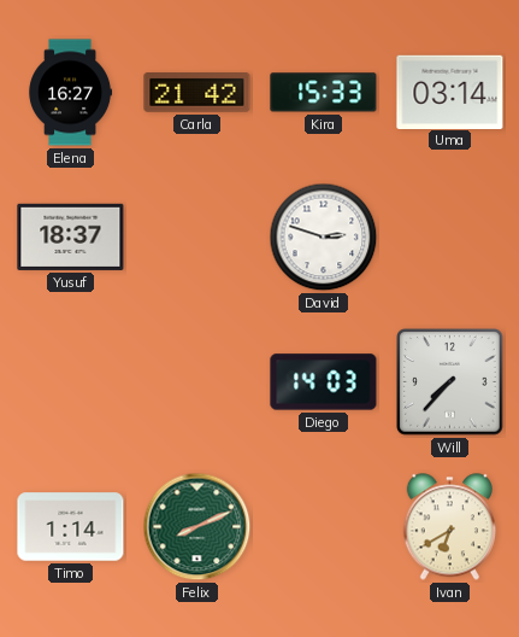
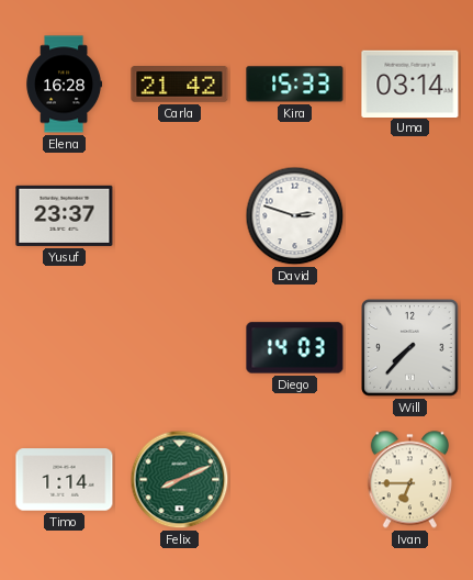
Elena: 16:27 -> 16:28
Yusuf: 18:37 -> 23:37
Ivan: 6:40 -> 6:45
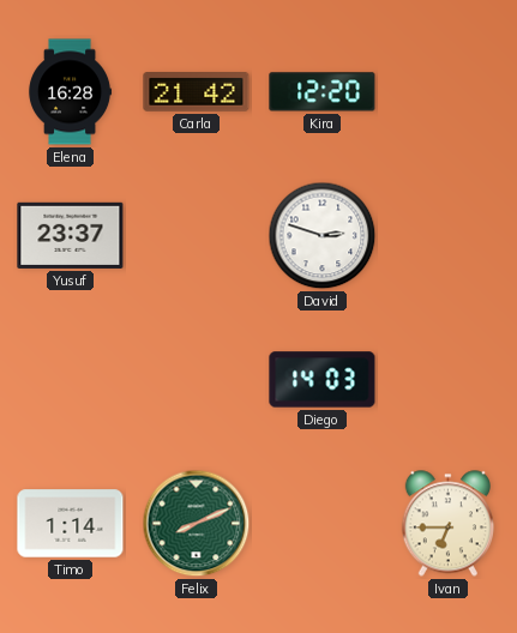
Kira: 15:33 -> 12:20
Uma: 03:14 -> none
Will: 7:37 -> none
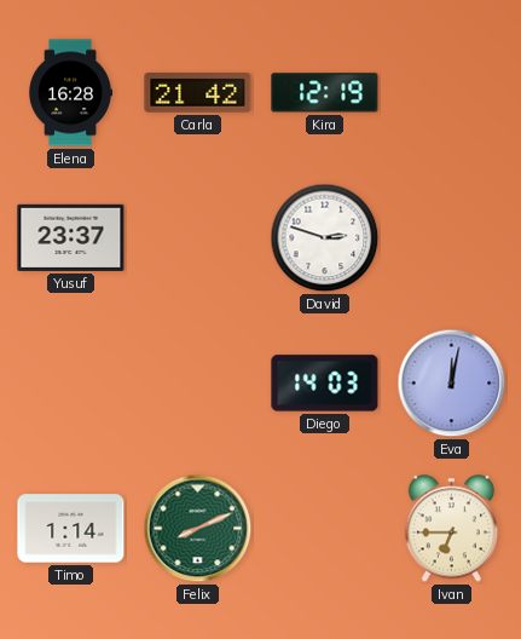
Kira: 12:20 -> 12:19
Eva: none -> 12:02
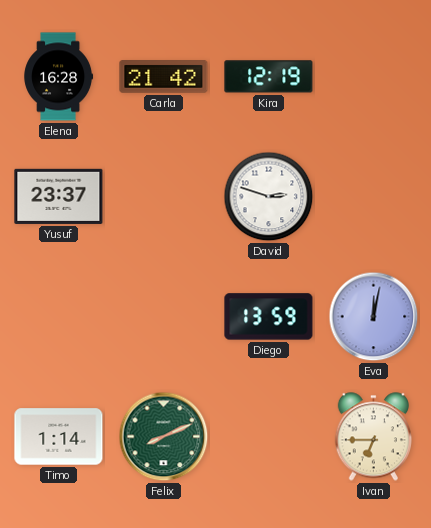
Diego: 14:03 -> 13:59
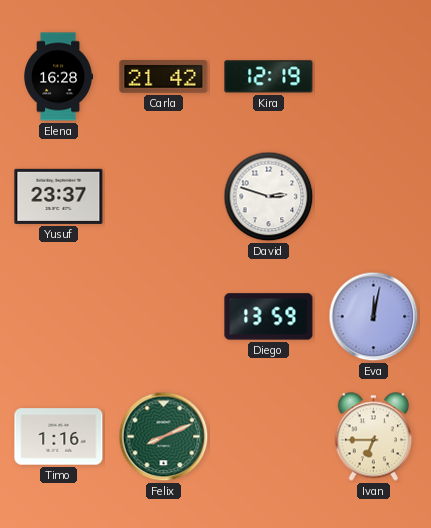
Timo: 1:14 -> 1:16
